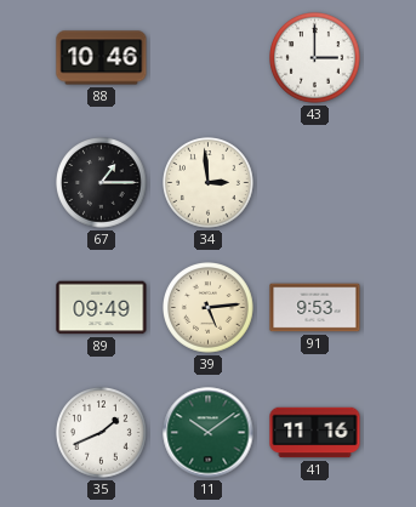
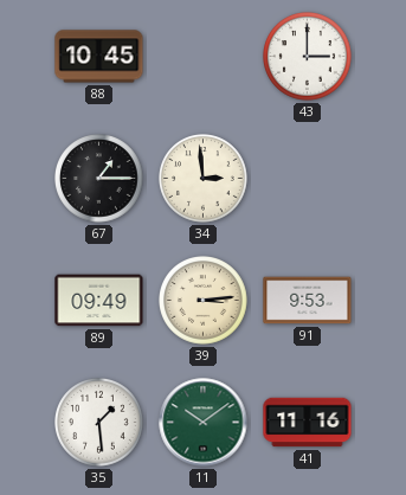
88: 10:46 -> 10:45
39: 5:14 -> 3:14
35: 1:41 -> 1:29
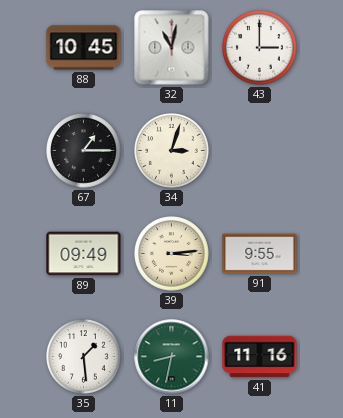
32: none -> 11:02
34: 2:59 -> 3:03
91: 9:53 -> 9:55
11: 10:09 -> 8:32
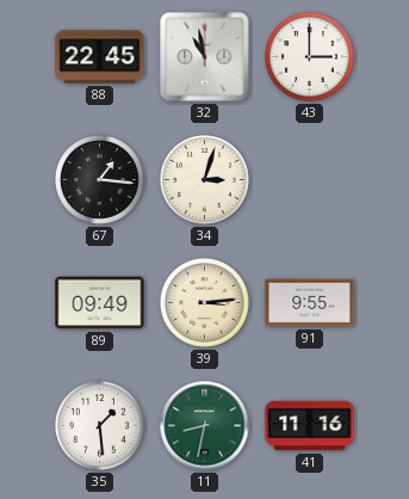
88: 10:45 -> 22:45
32: 11:02 -> 10:58
67: 1:15 -> 1:16
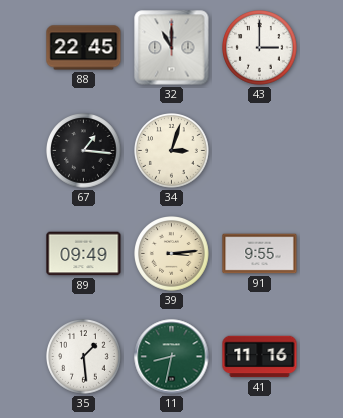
32: 10:58 -> 11:00
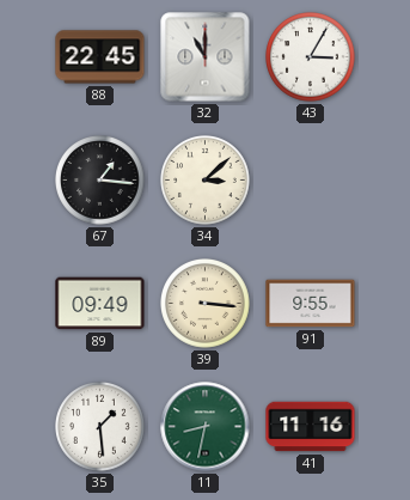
43: 3:00 -> 3:05
34: 3:03 -> 3:08
39: 3:14 -> 3:16
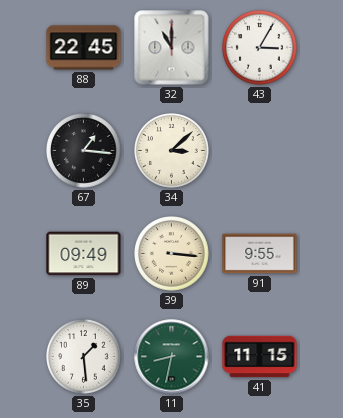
41: 11:16 -> 11:15
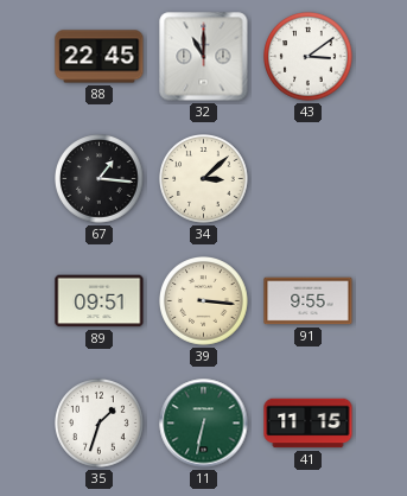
43: 3:05 -> 3:09
89: 09:49 -> 09:51
35: 1:29 -> 1:33
11: 8:32 -> 6:32
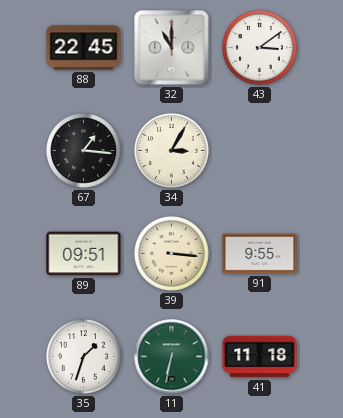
34: 3:08 -> 3:05
41: 11:15 -> 11:18
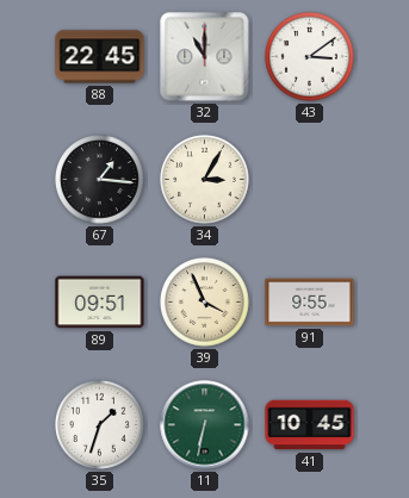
39: 3:16 -> 3:56
41: 11:18 -> 10:45
